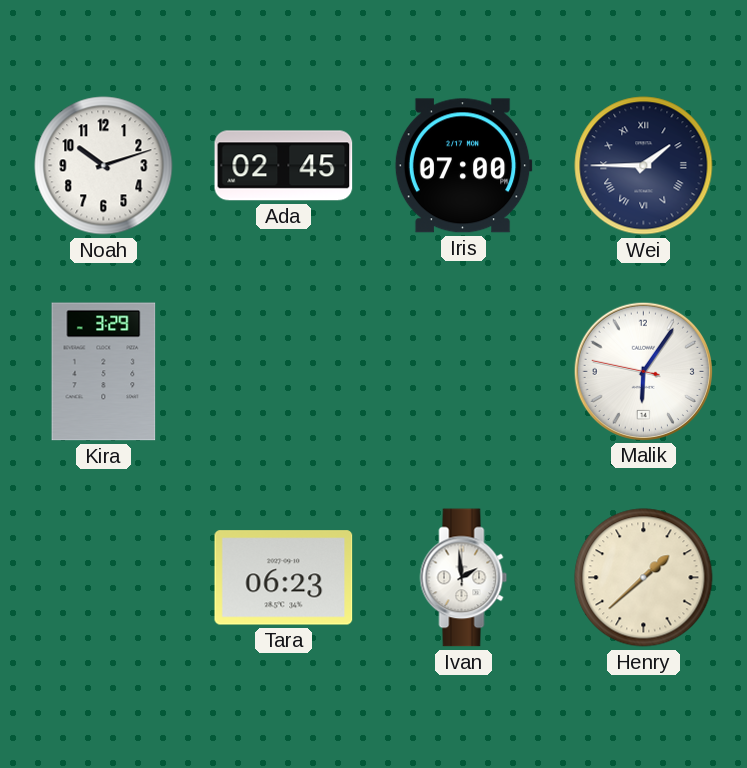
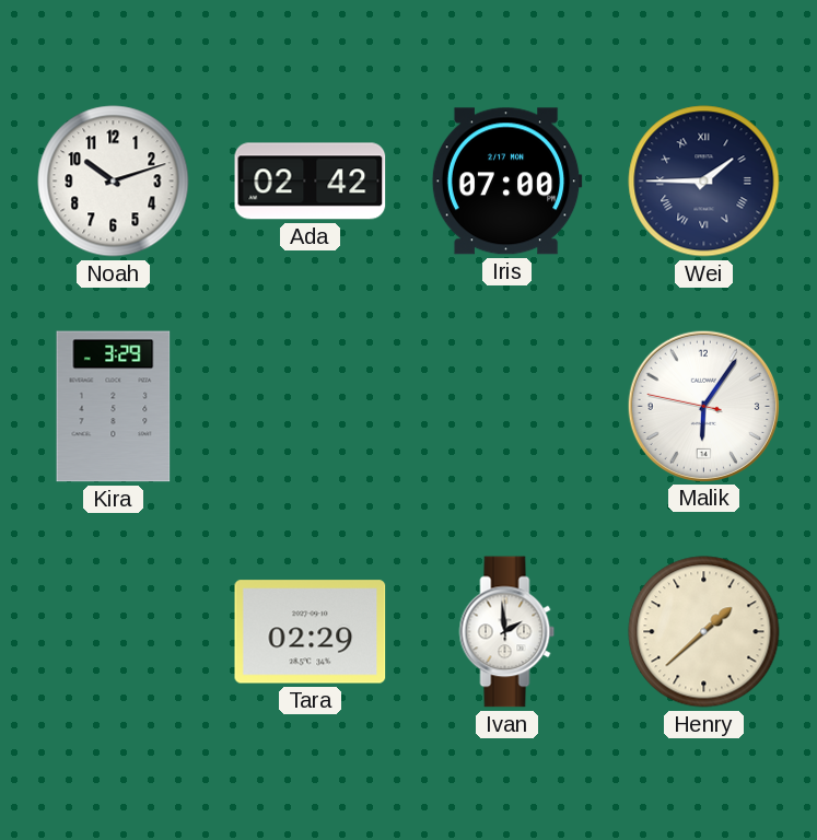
Ada: 02:45 -> 02:42
Tara: 06:23 -> 02:29
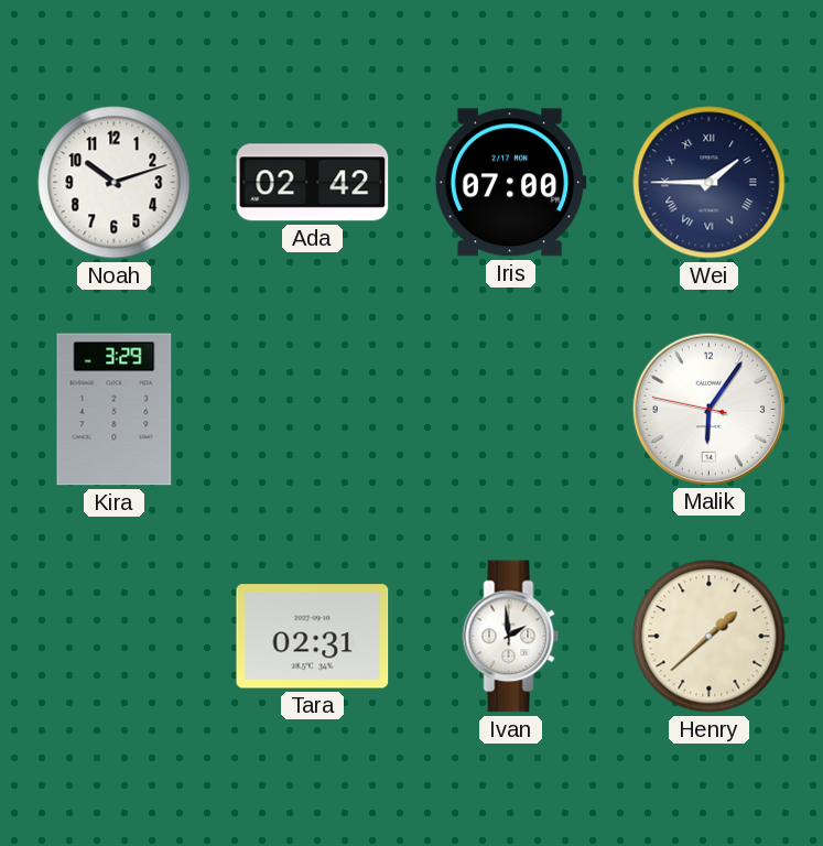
Tara: 02:29 -> 02:31
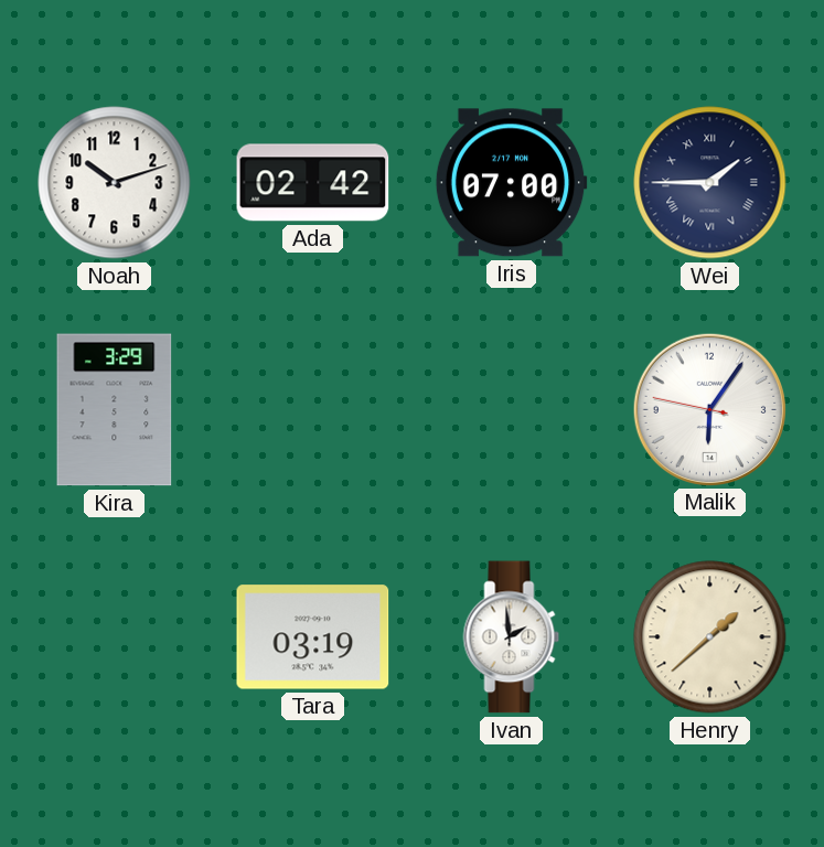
Tara: 02:31 -> 03:19
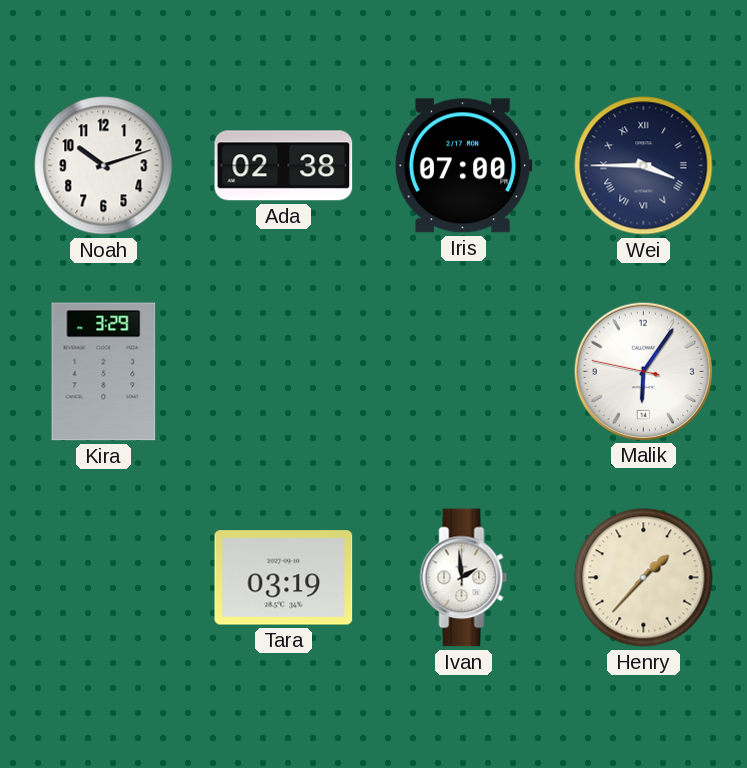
Ada: 02:42 -> 02:38
Wei: 1:45 -> 3:45
Henry: 1:38 -> 1:37
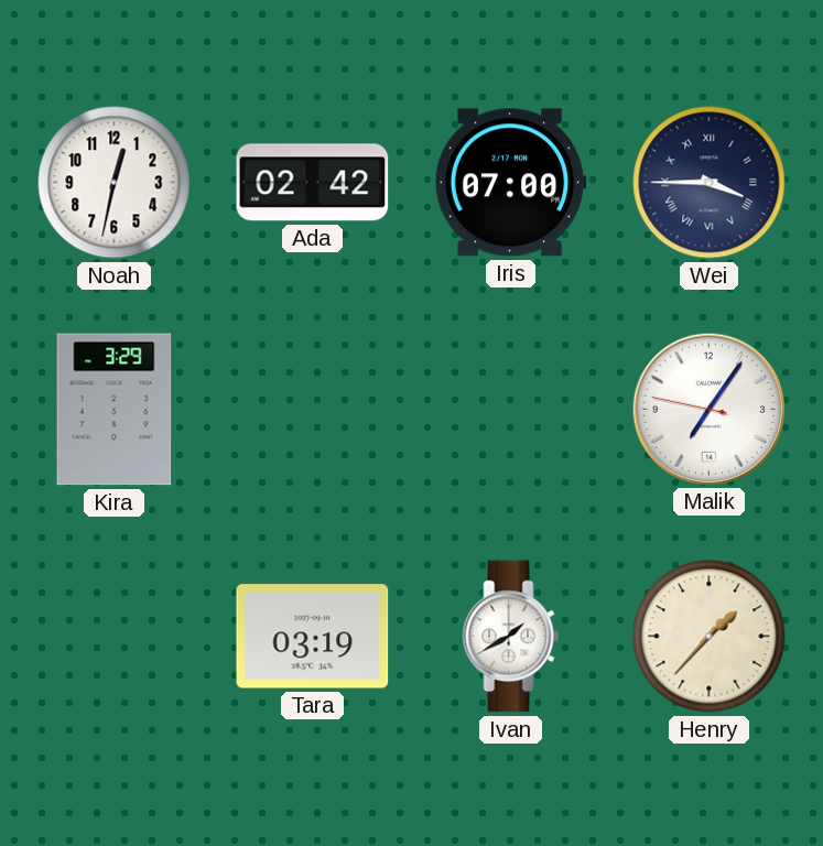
Noah: 10:12 -> 12:32
Ada: 02:38 -> 02:42
Malik: 6:05 -> 7:05
Ivan: 1:59 -> 1:40
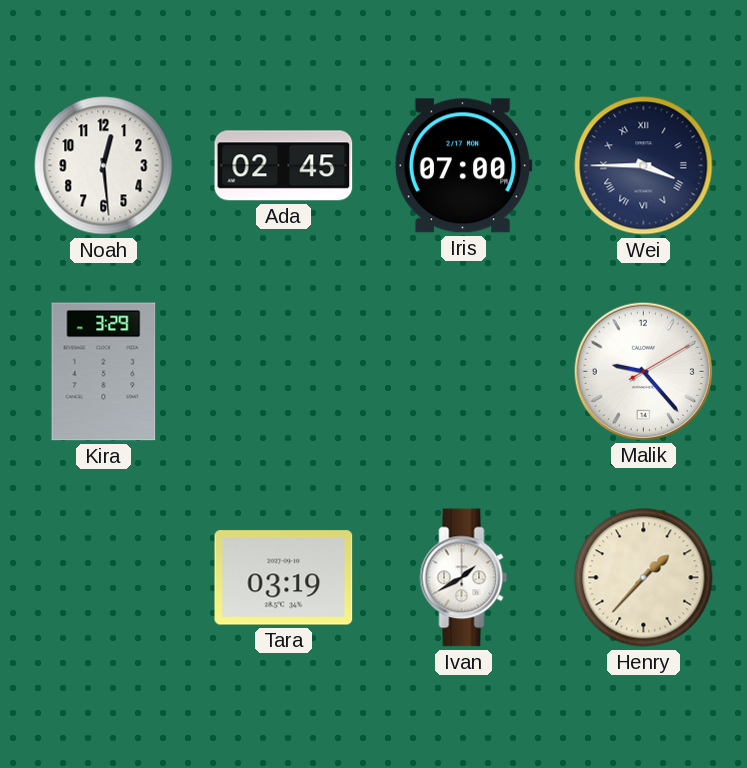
Noah: 12:32 -> 12:29
Ada: 02:42 -> 02:45
Malik: 7:05 -> 9:23
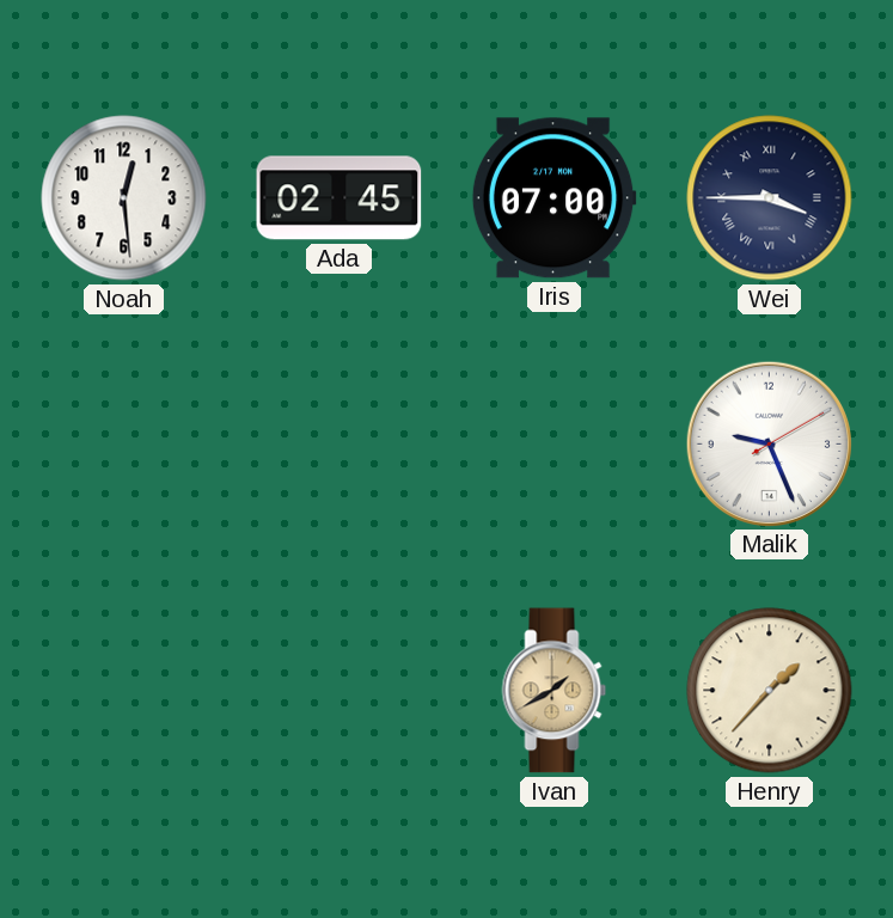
Kira: 3:29 -> none
Malik: 9:23 -> 9:26
Tara: 03:19 -> none
Ivan dial: white -> champagne
